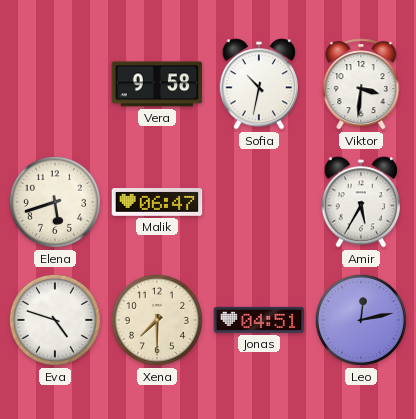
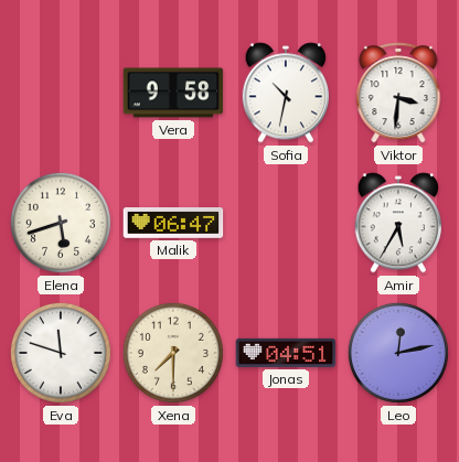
Eva: 4:48 -> 11:48
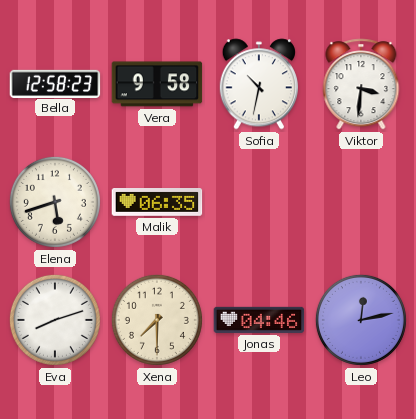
Bella: none -> 12:58
Malik: 06:47 -> 06:35
Amir: 5:35 -> none
Eva: 11:48 -> 8:12
Jonas: 04:51 -> 04:46
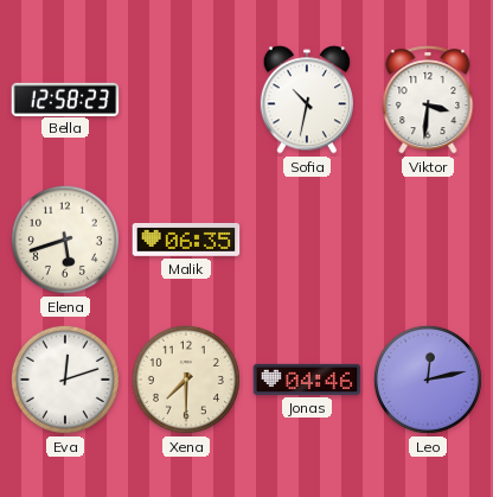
Vera: 9:58 -> none
Eva: 8:12 -> 12:12
